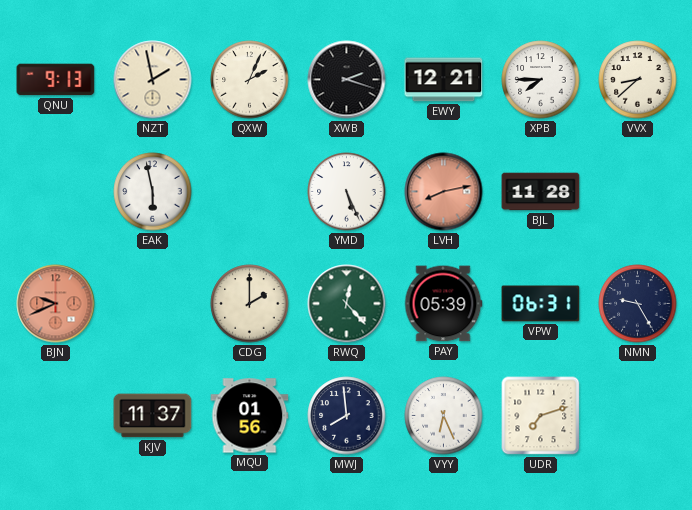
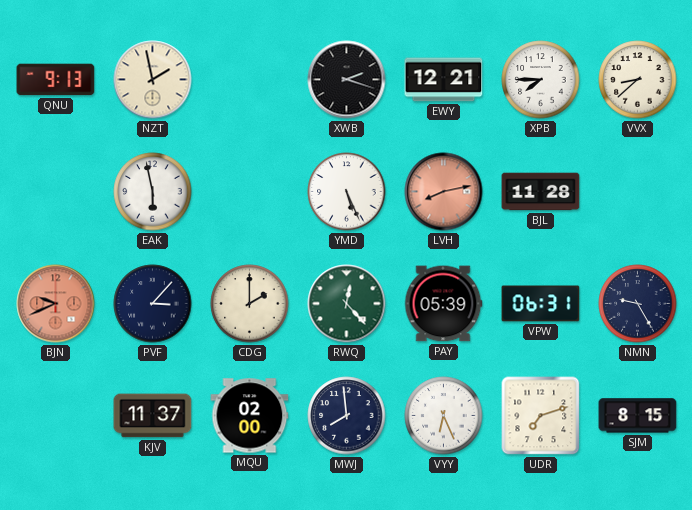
QXW: 2:04 -> none
PVF: none -> 3:07
MQU: 01:56 -> 02:00
SJM: none -> 8:15
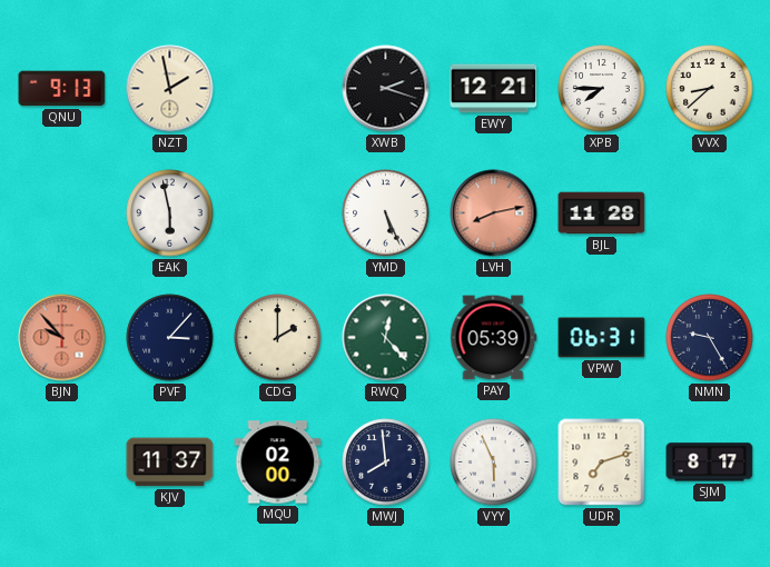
BJN: 9:41 -> 9:53
VYY: 6:26 -> 5:56
SJM: 8:15 -> 8:17
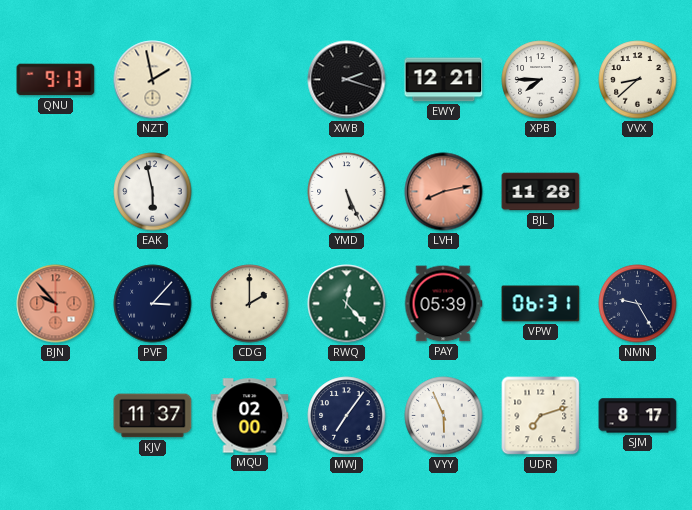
MWJ: 7:59 -> 7:06
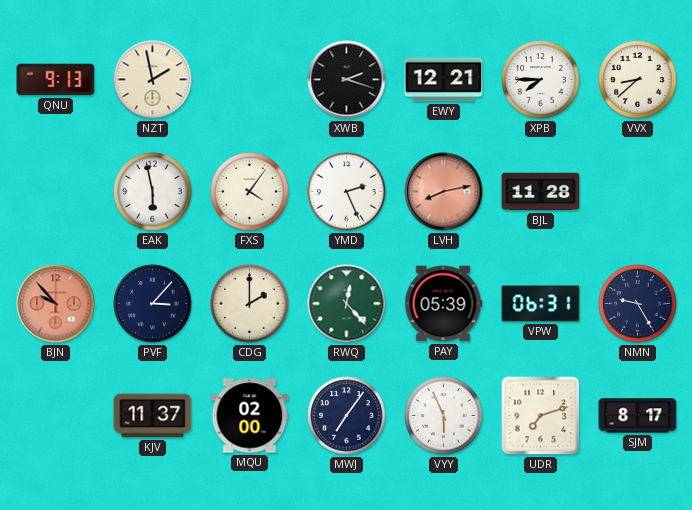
FXS: none -> 4:06
YMD: 5:26 -> 2:26
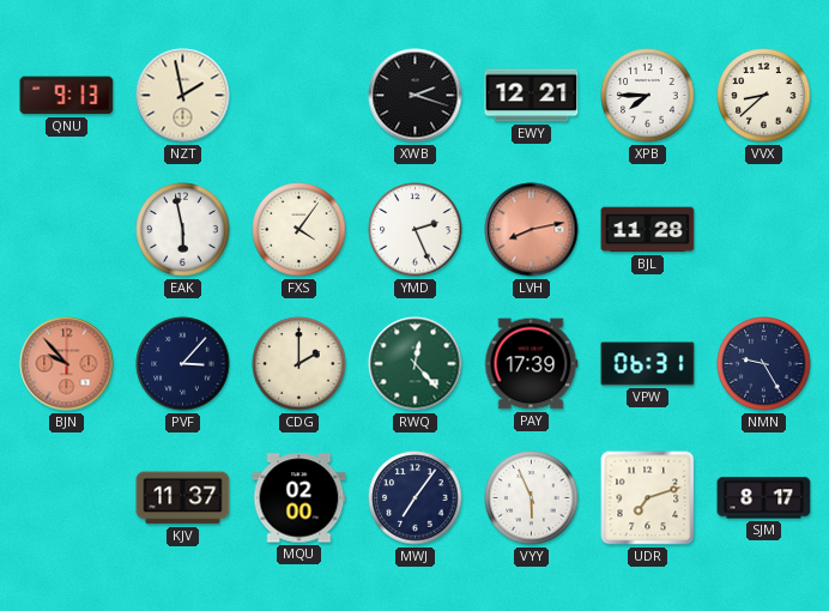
PAY: 05:39 -> 17:39
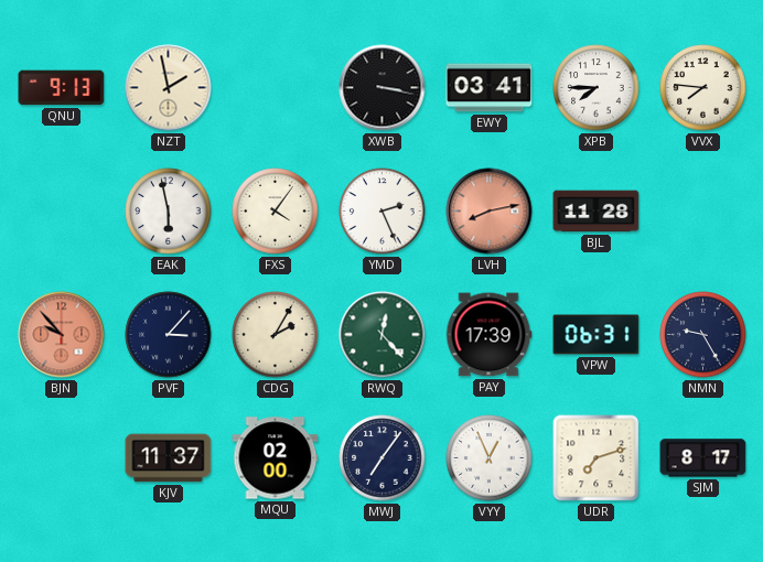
XWB: 2:18 -> 3:17
EWY: 12:21 -> 03:41
VVX: 8:38 -> 7:46
CDG: 2:00 -> 2:05
VYY: 5:56 -> 12:56
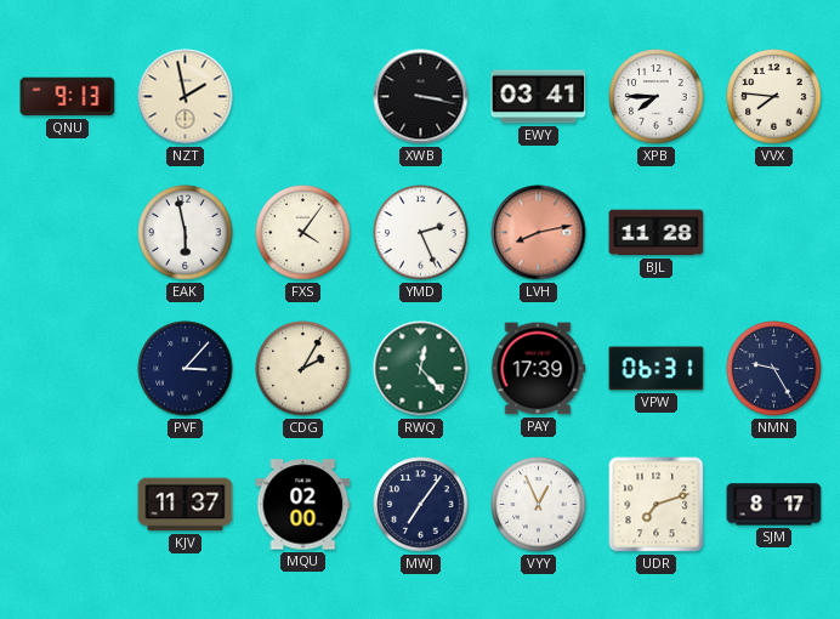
BJN: 9:53 -> none
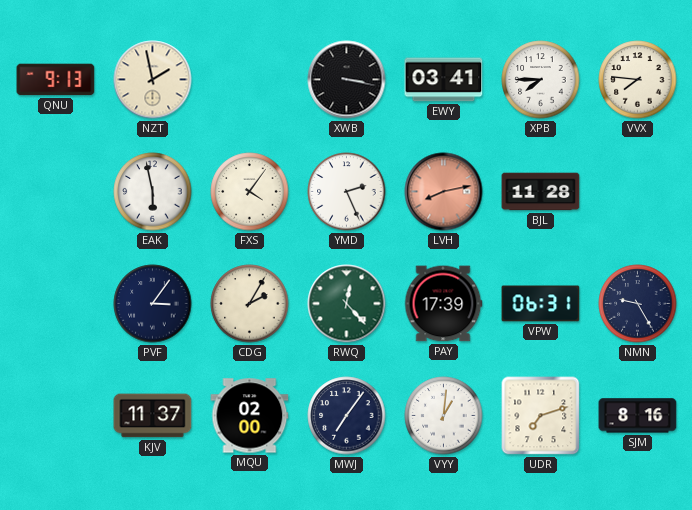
PVF: 3:07 -> 3:06
VYY: 12:56 -> 1:01
SJM: 8:17 -> 8:16
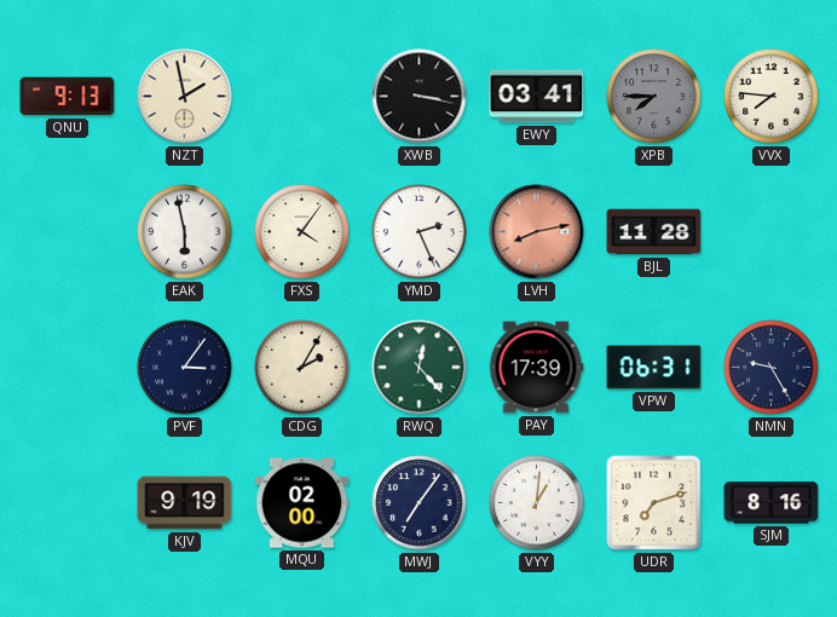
XPB dial: white -> grey
KJV: 11:37 -> 9:19
